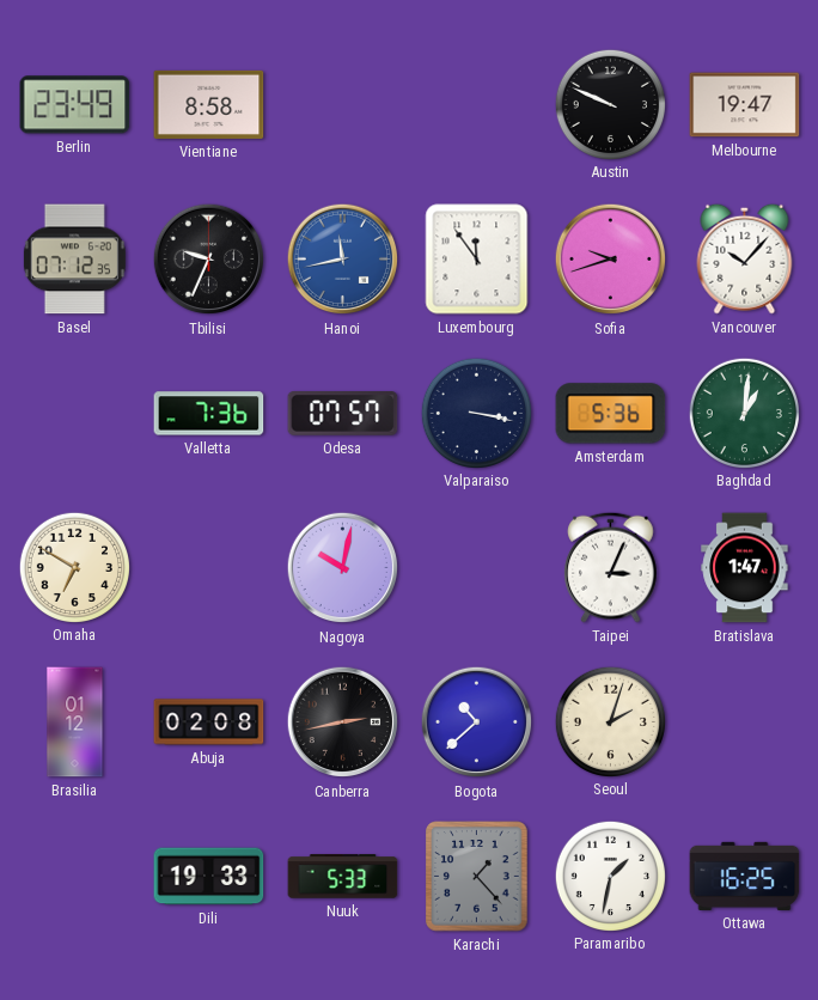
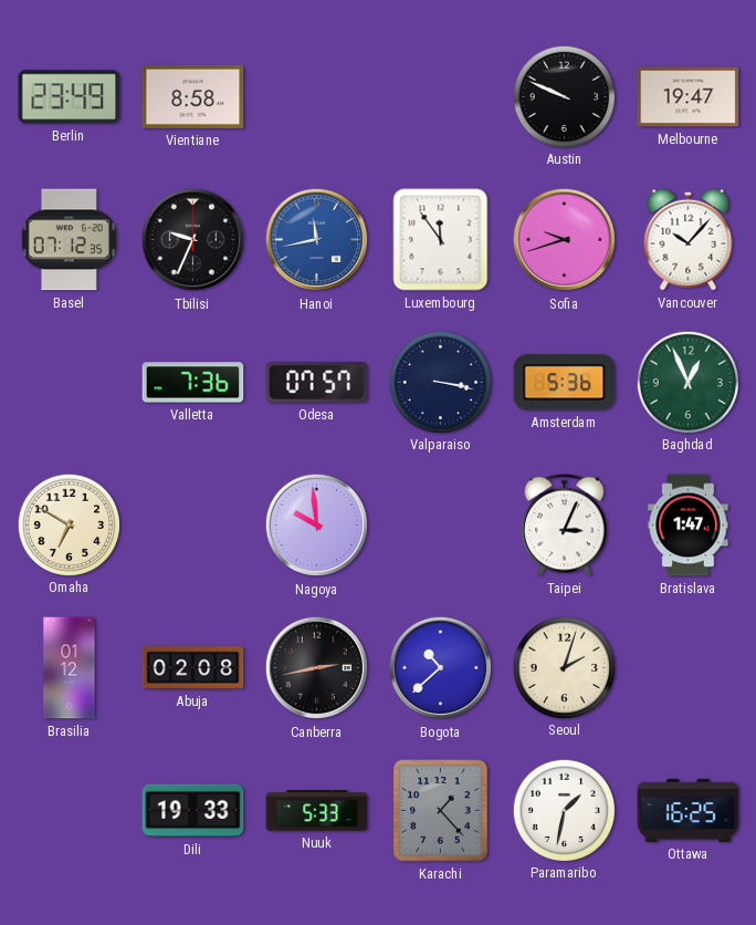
Baghdad: 1:01 -> 12:56
Nagoya: 10:02 -> 9:59
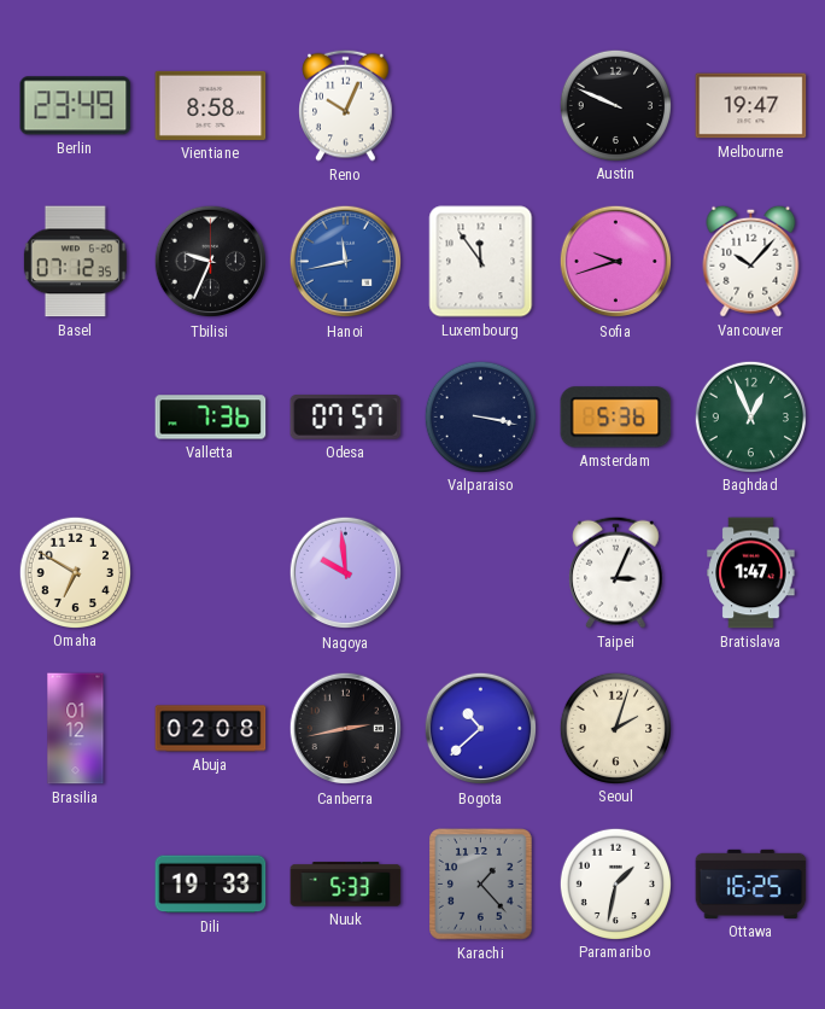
Reno: none -> 10:04
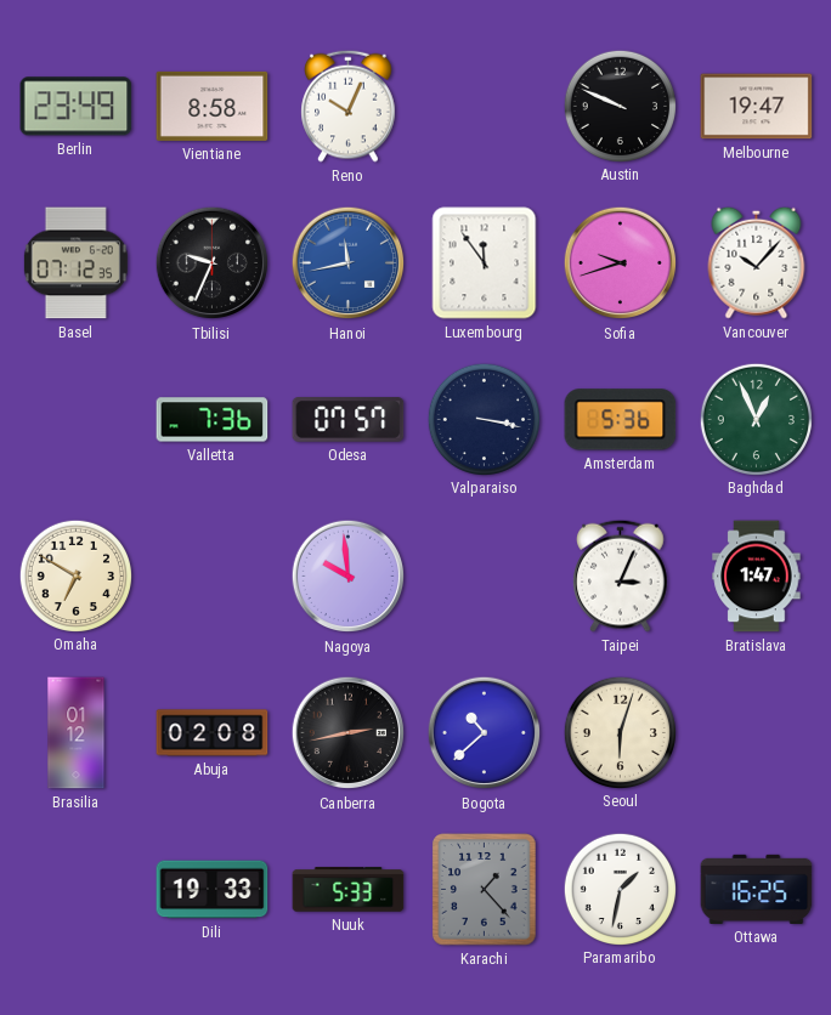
Seoul: 2:03 -> 6:03
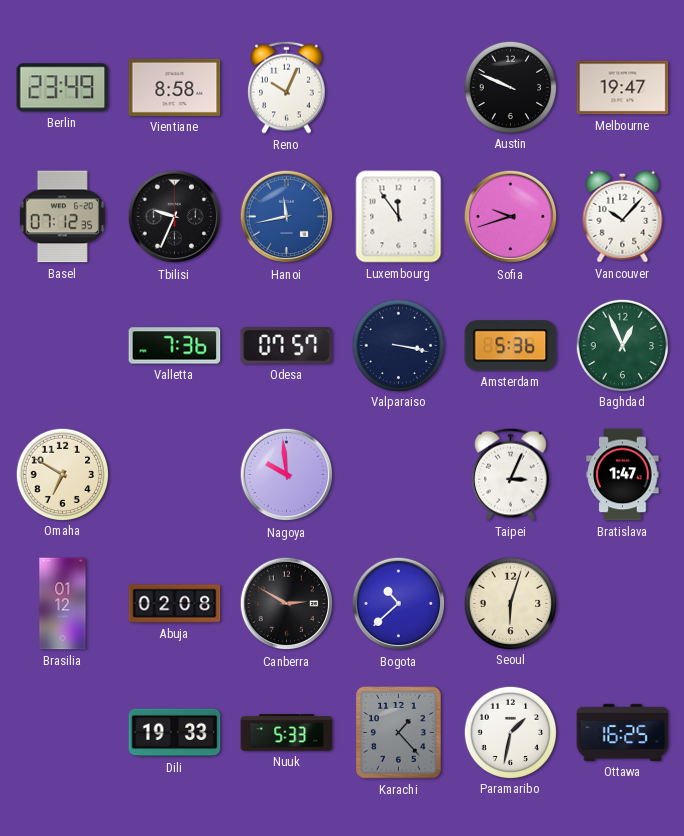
Canberra: 2:43 -> 2:50
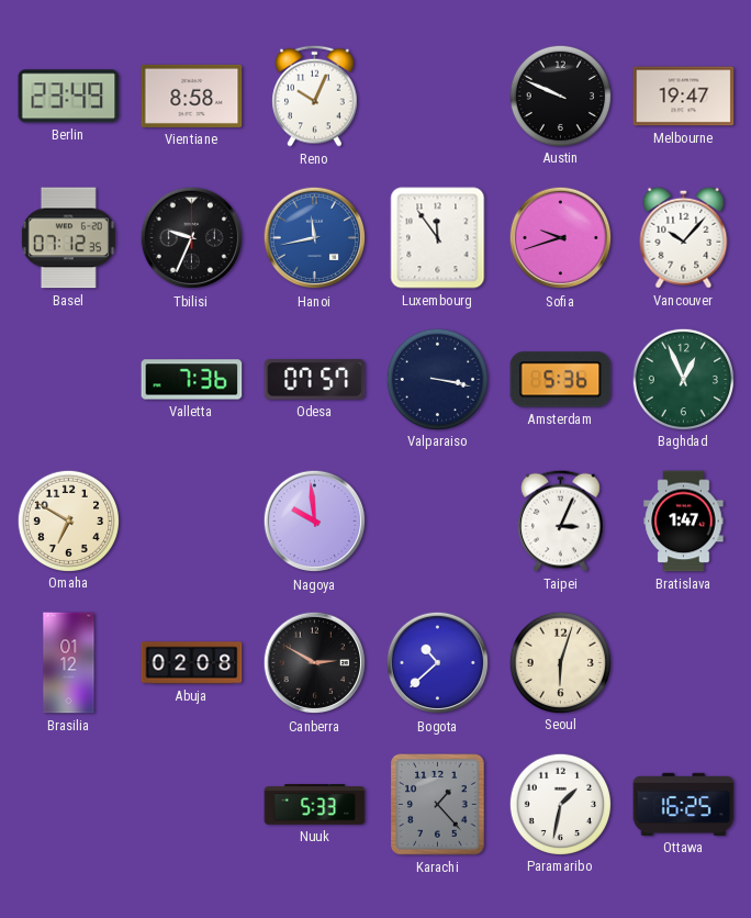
Dili: 19:33 -> none
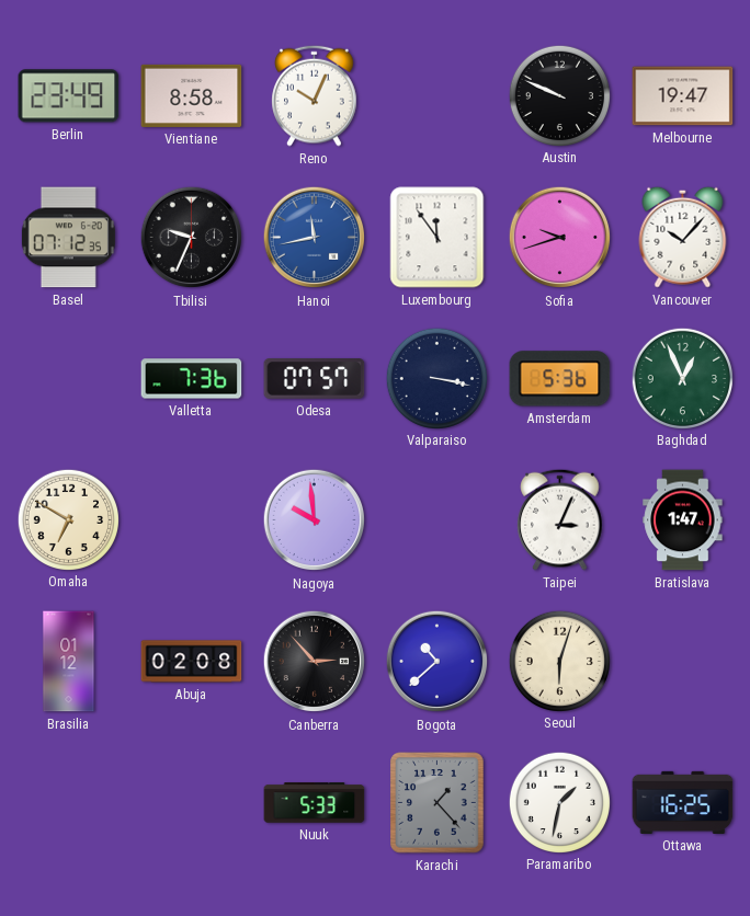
Canberra: 2:50 -> 2:53
